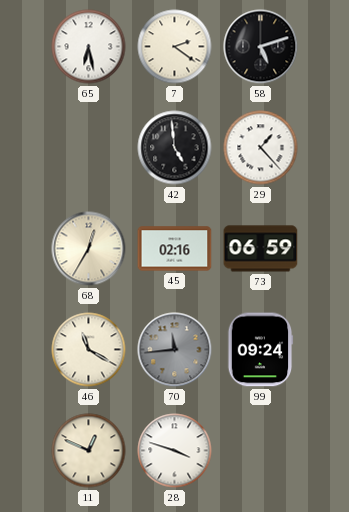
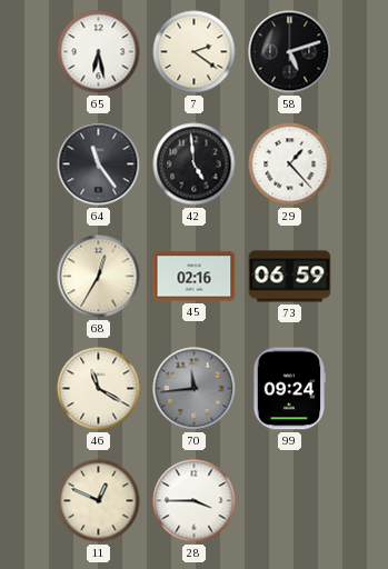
64: none -> 11:24
28: 3:48 -> 3:45
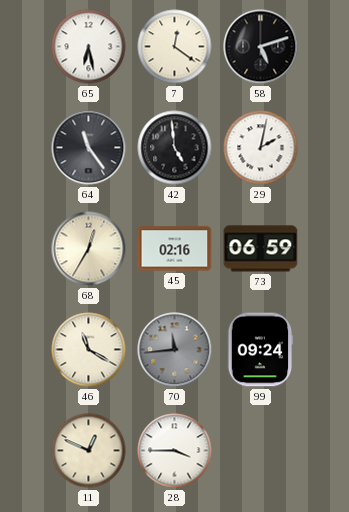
7: 2:21 -> 12:21
29: 1:23 -> 2:02
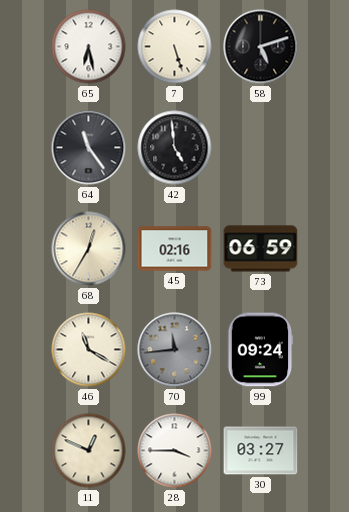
7: 12:21 -> 5:27
29: 2:02 -> none
30: none -> 03:27
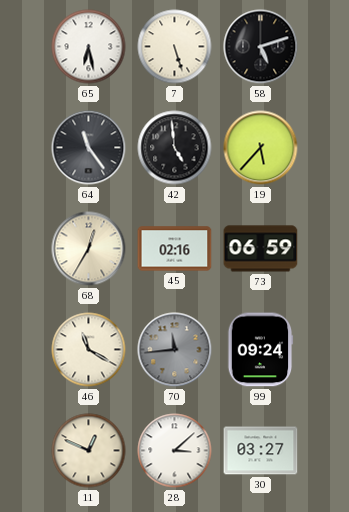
19: none -> 5:37
28: 3:45 -> 3:08
